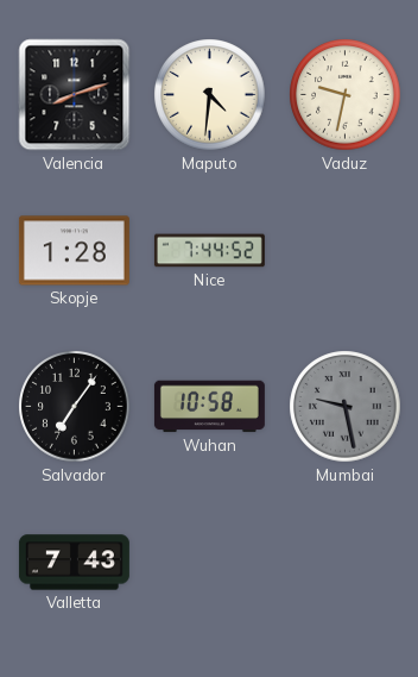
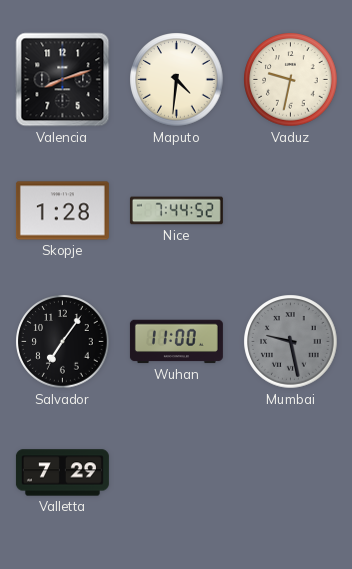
Wuhan: 10:58 -> 11:00
Valletta: 7:43 -> 7:29
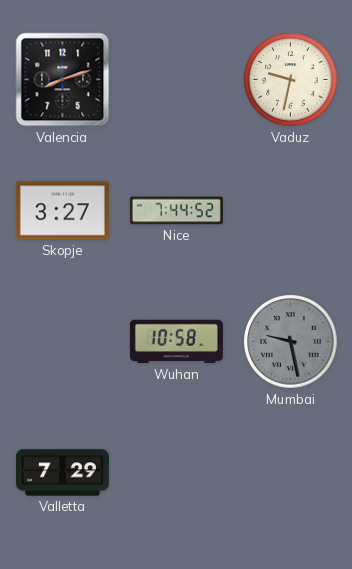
Maputo: 4:31 -> none
Skopje: 1:28 -> 3:27
Salvador: 7:06 -> none
Wuhan: 11:00 -> 10:58
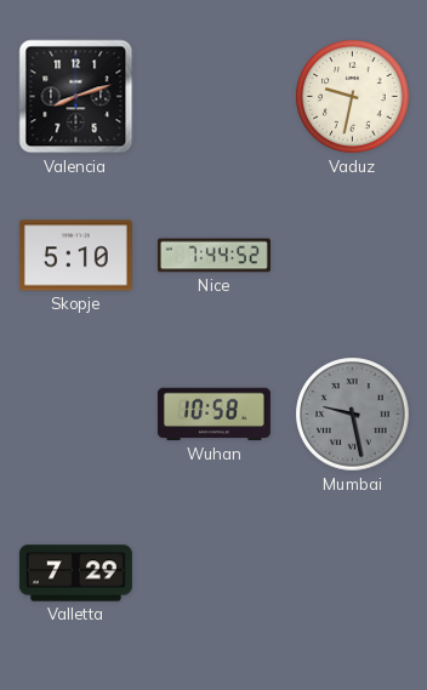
Skopje: 3:27 -> 5:10
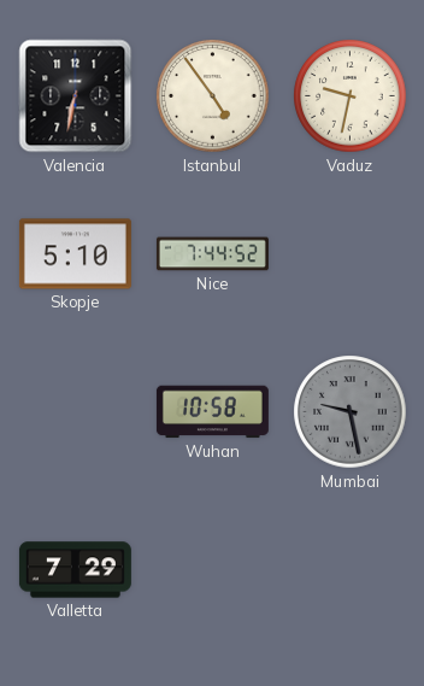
Valencia: 8:12 -> 6:32
Istanbul: none -> 4:54
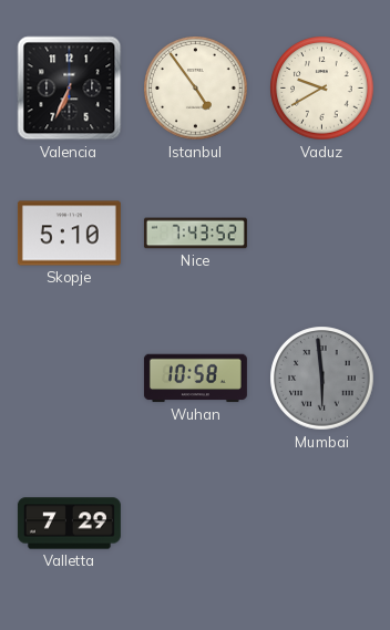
Valencia: 6:32 -> 6:34
Vaduz: 9:32 -> 9:40
Nice: 7:44 -> 7:43
Mumbai: 9:28 -> 5:59
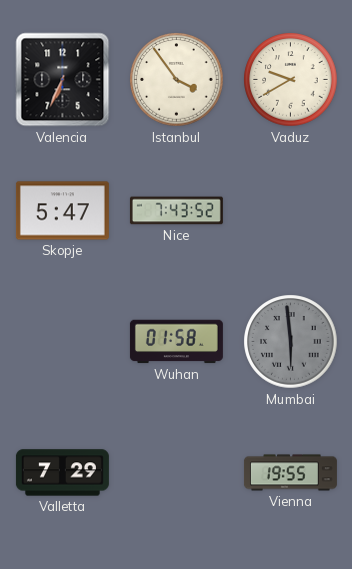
Istanbul: 4:54 -> 3:54
Skopje: 5:10 -> 5:47
Wuhan: 10:58 -> 01:58
Vienna: none -> 19:55
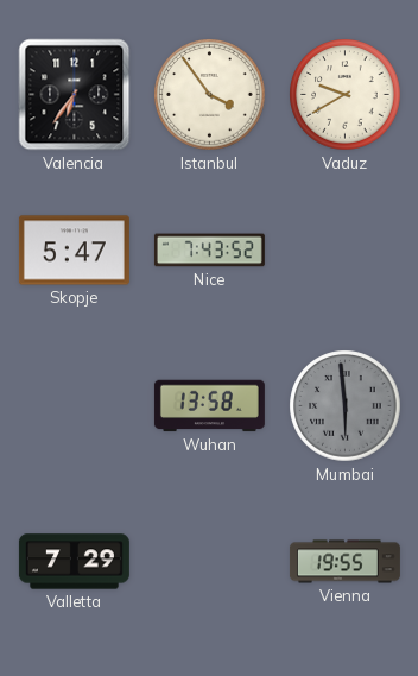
Valencia: 6:34 -> 6:36
Wuhan: 01:58 -> 13:58
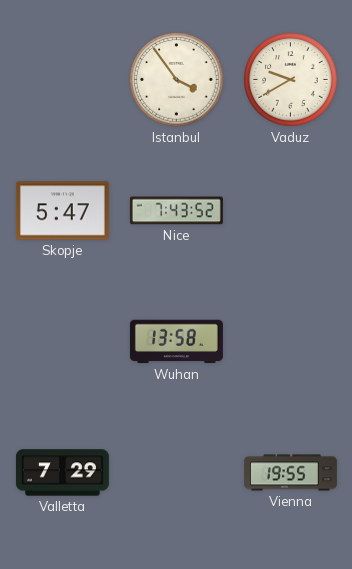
Valencia: 6:36 -> none
Mumbai: 5:59 -> none
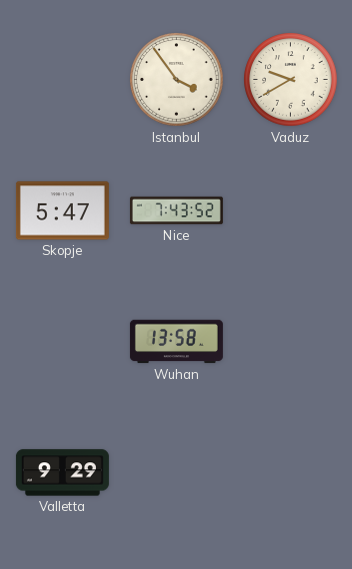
Valletta: 7:29 -> 9:29
Vienna: 19:55 -> none
